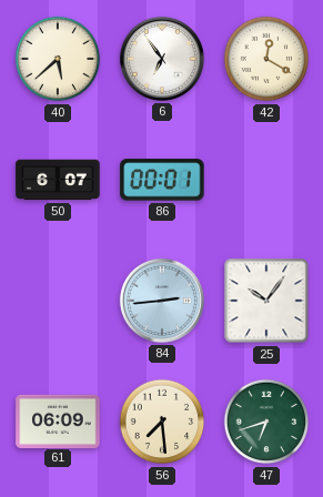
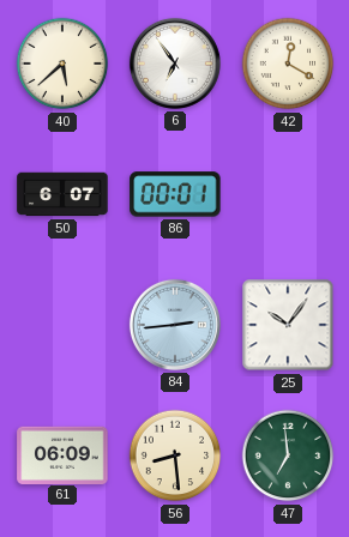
56: 7:29 -> 8:29
47: 6:42 -> 6:59
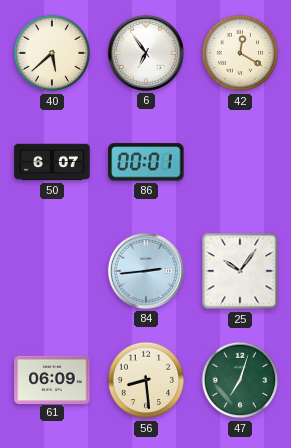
47: 6:59 -> 7:03
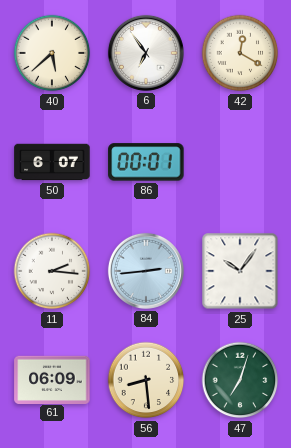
11: none -> 2:16
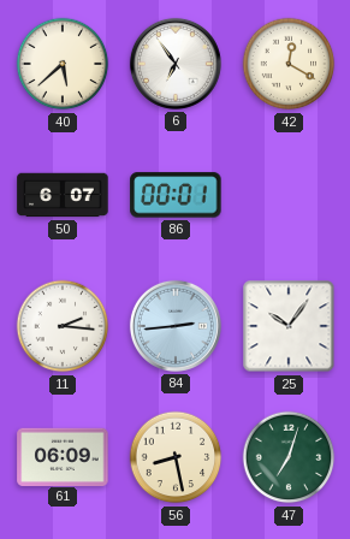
56: 8:29 -> 8:28
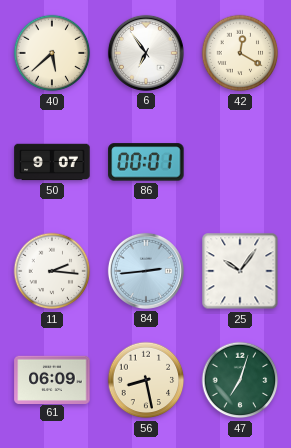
50: 6:07 -> 9:07
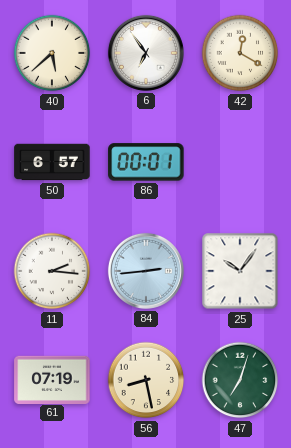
50: 9:07 -> 6:57
61: 06:09 -> 07:19
